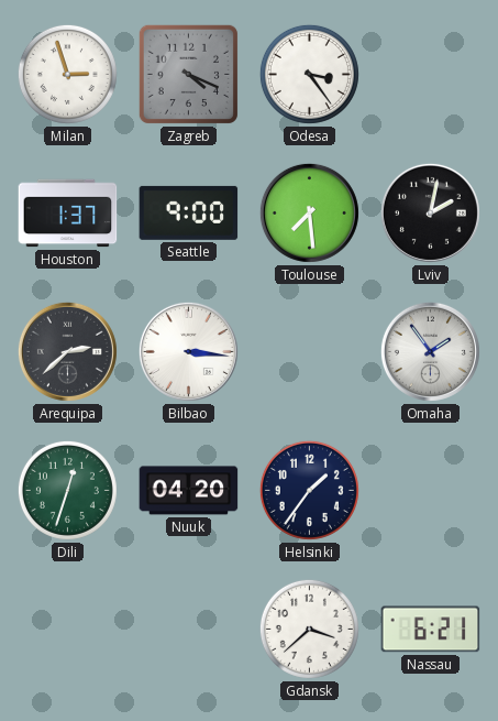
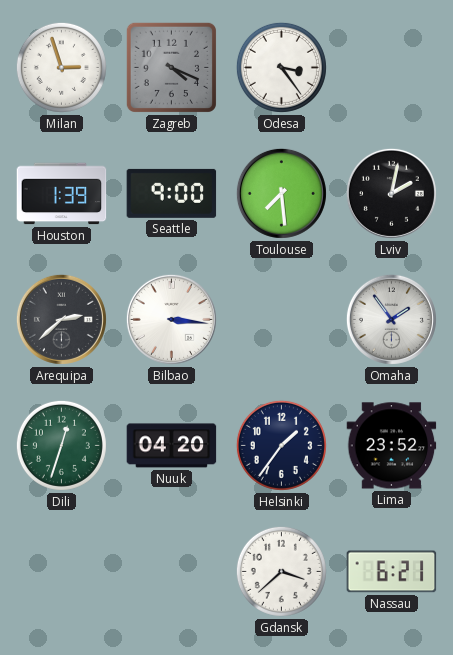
Houston: 1:37 -> 1:39
Lima: none -> 23:52
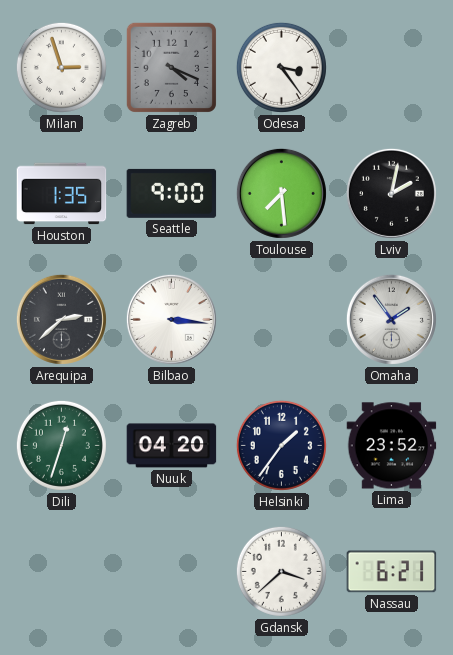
Houston: 1:39 -> 1:35
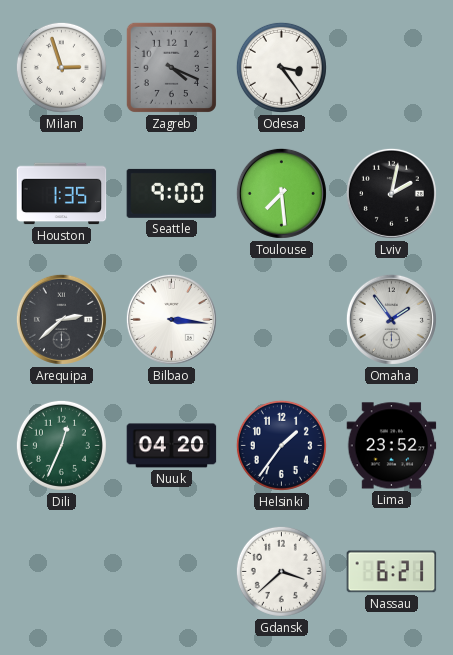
Dili: 12:33 -> 12:34
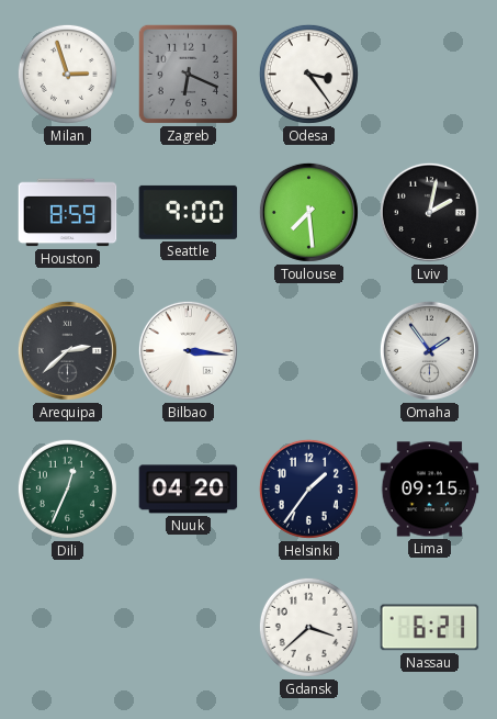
Zagreb: 4:19 -> 6:19
Houston: 1:35 -> 8:59
Lima: 23:52 -> 09:15
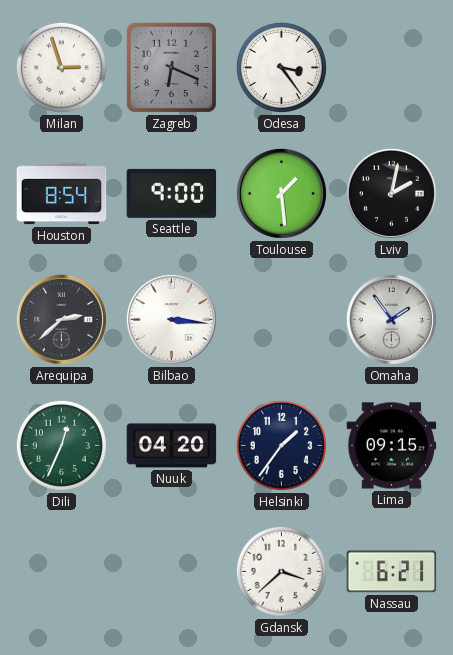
Houston: 8:59 -> 8:54
Toulouse: 7:29 -> 1:29
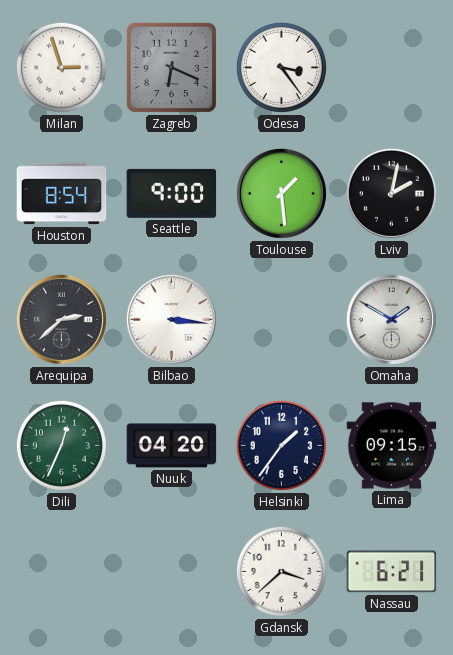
Omaha: 1:54 -> 1:50
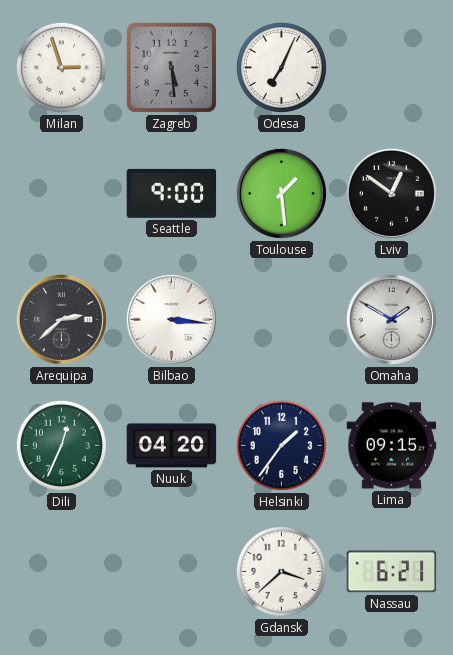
Zagreb: 6:19 -> 5:29
Odesa: 3:24 -> 7:04
Houston: 8:54 -> none
Lviv: 2:02 -> 12:51
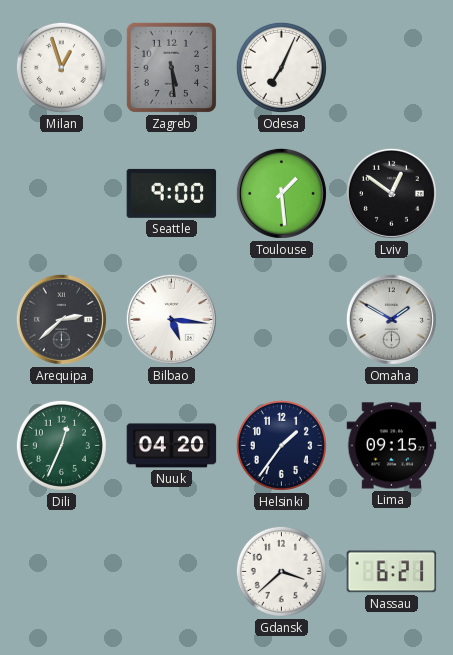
Milan: 2:57 -> 12:57
Bilbao: 3:16 -> 5:16
